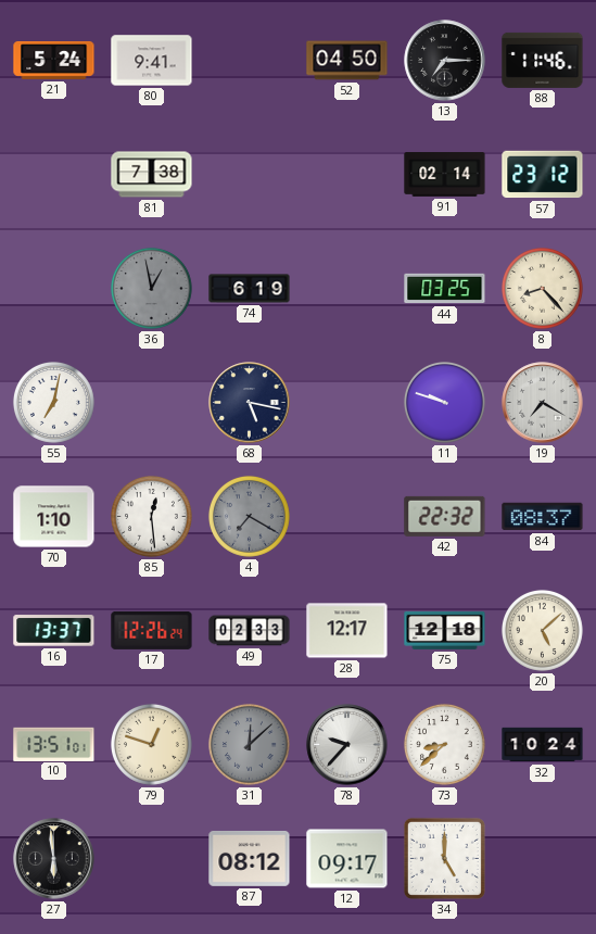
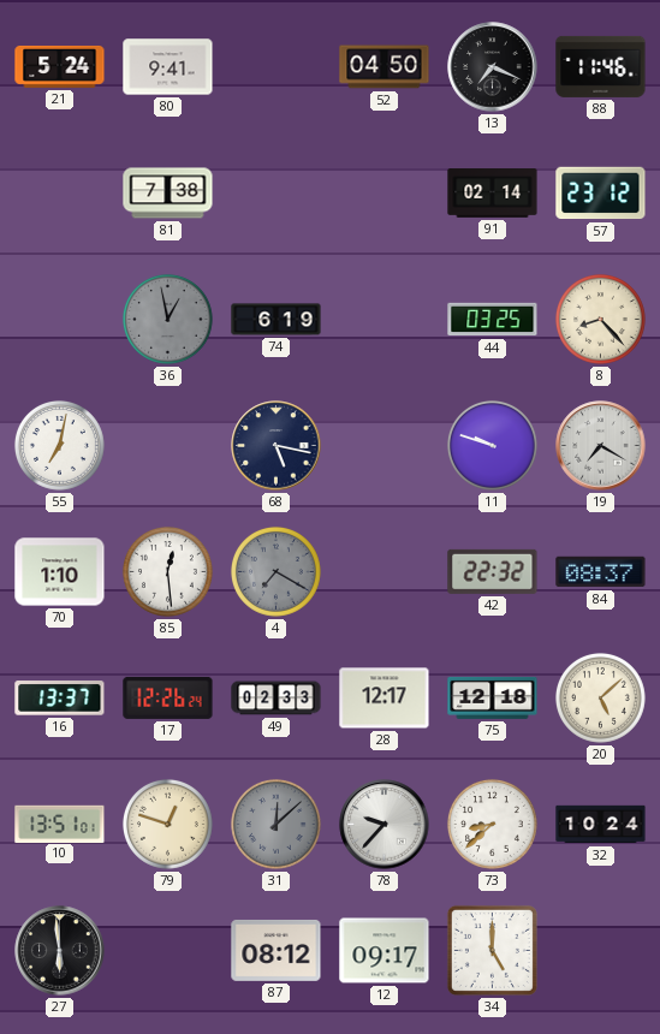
13: 7:15 -> 7:19
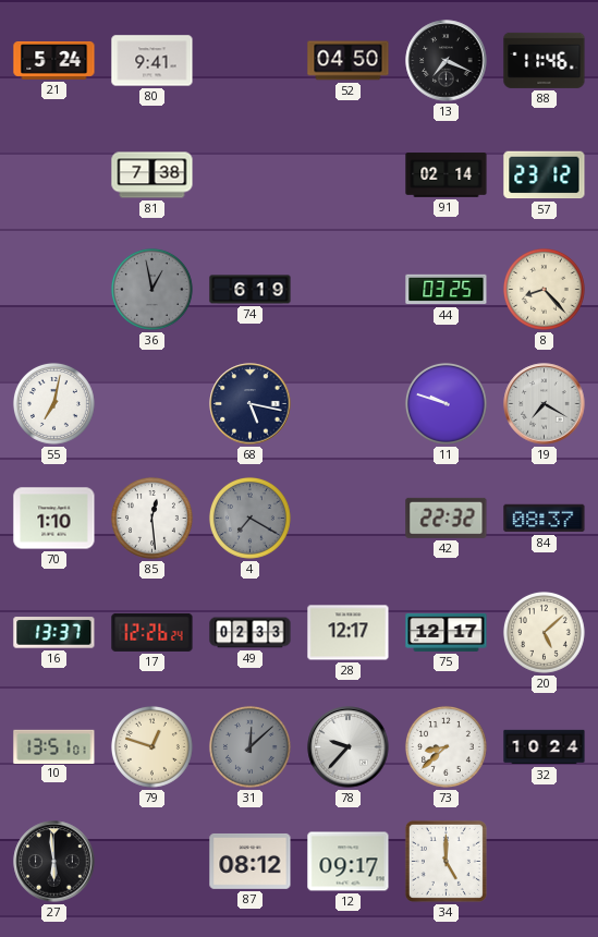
75: 12:18 -> 12:17
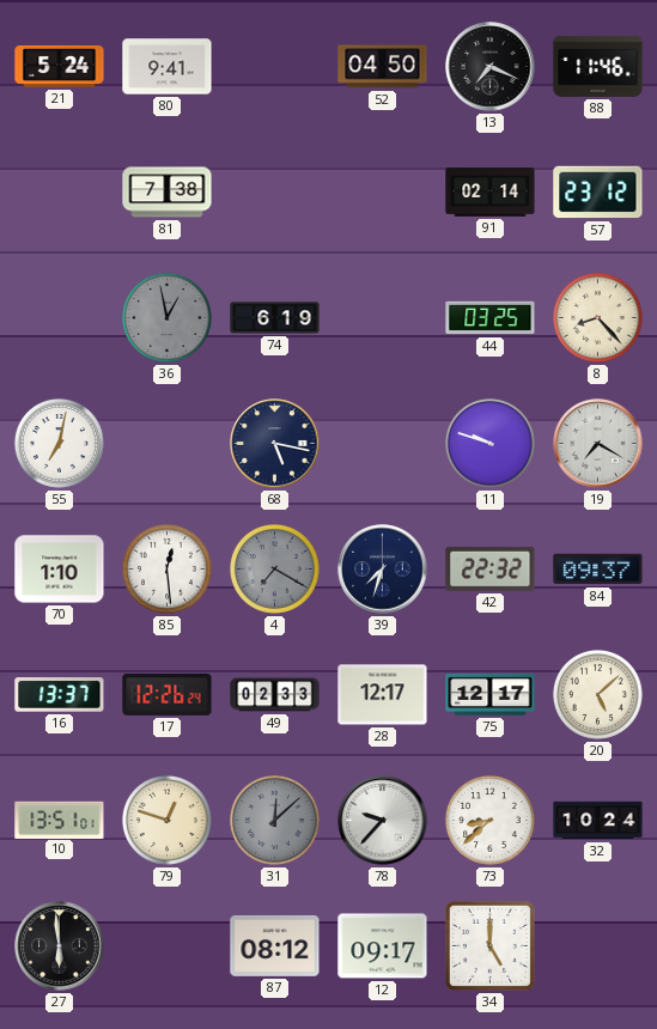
39: none -> 7:33
84: 08:37 -> 09:37
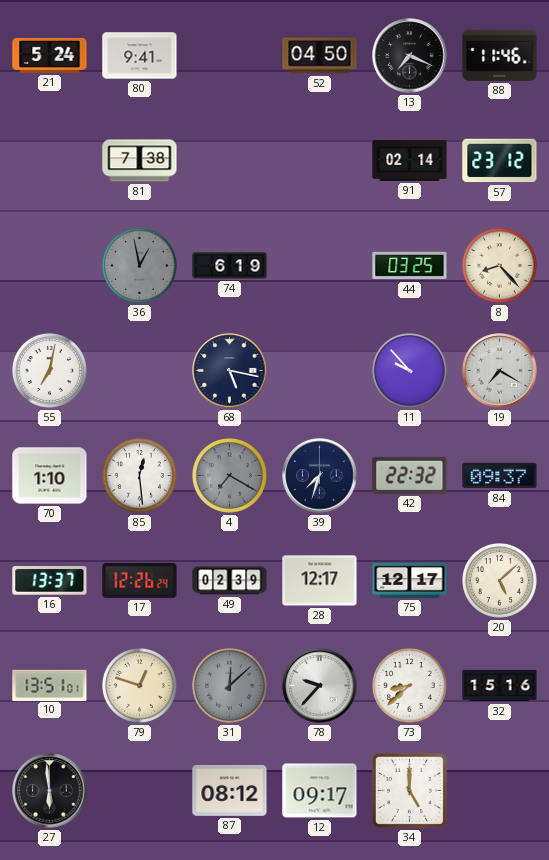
11: 9:48 -> 9:53
49: 02:33 -> 02:39
32: 10:24 -> 15:16
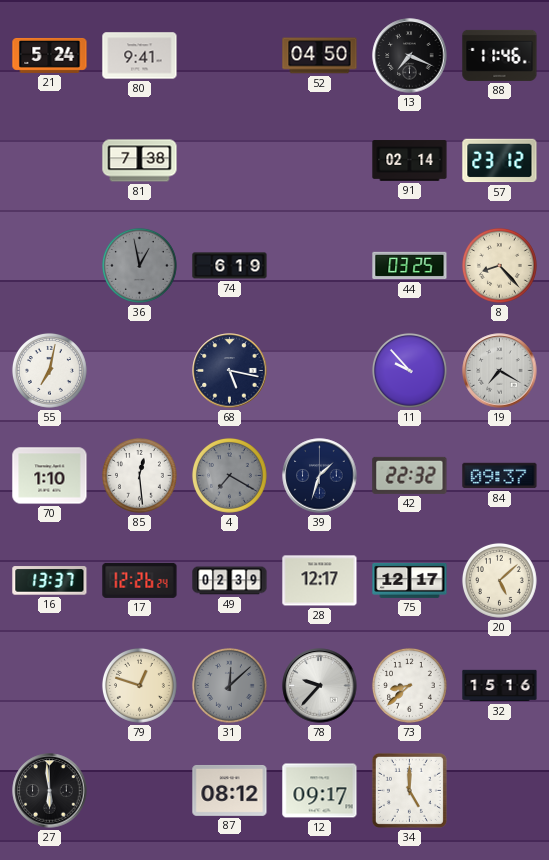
39: 7:33 -> 1:33
10: 13:51 -> none
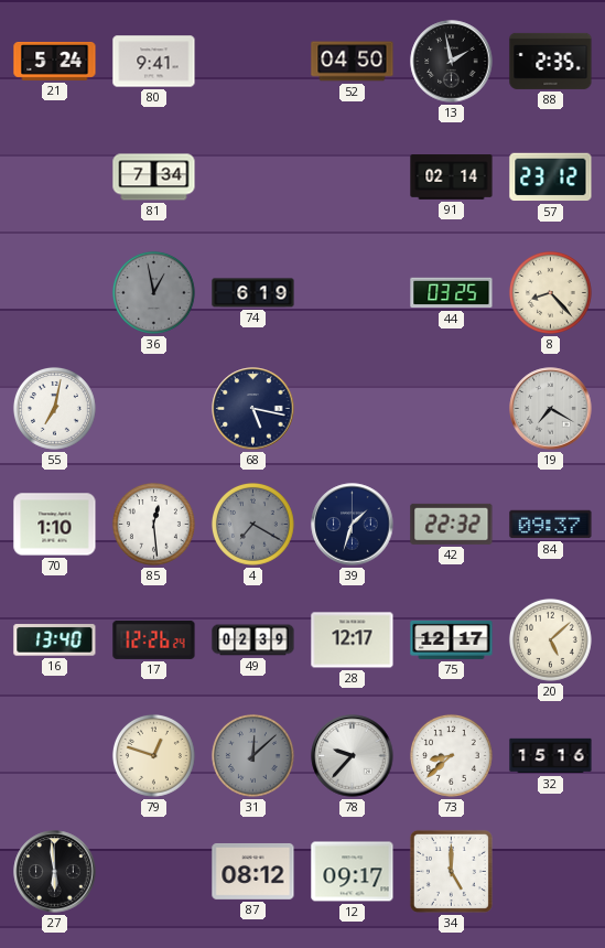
13: 7:19 -> 1:58
88: 11:46 -> 2:35
81: 7:38 -> 7:34
11: 9:53 -> none
16: 13:37 -> 13:40
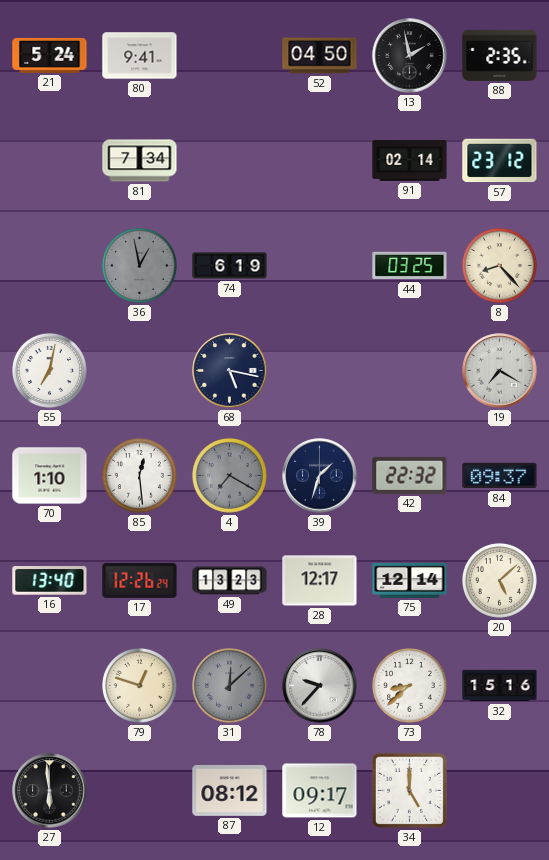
49: 02:39 -> 13:23
75: 12:17 -> 12:14
